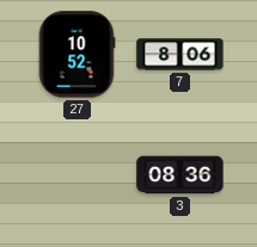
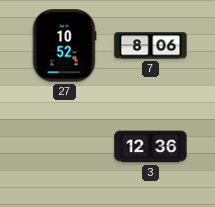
3: 08:36 -> 12:36
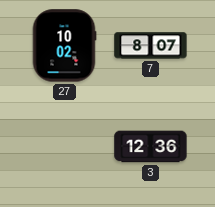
27: 10:52 -> 10:02
7: 8:06 -> 8:07
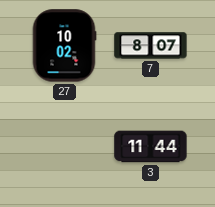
3: 12:36 -> 11:44
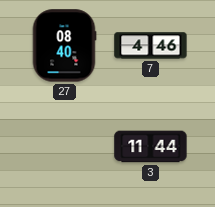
27: 10:02 -> 08:40
7: 8:07 -> 4:46
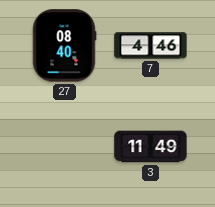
3: 11:44 -> 11:49
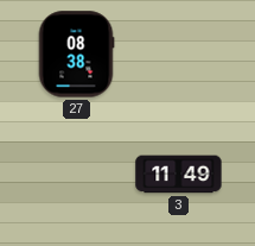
27: 08:40 -> 08:38
7: 4:46 -> none
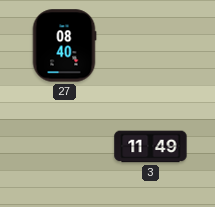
27: 08:38 -> 08:40
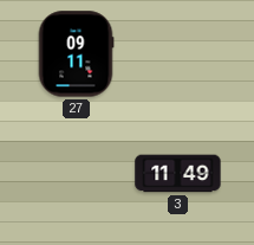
27: 08:40 -> 09:11
